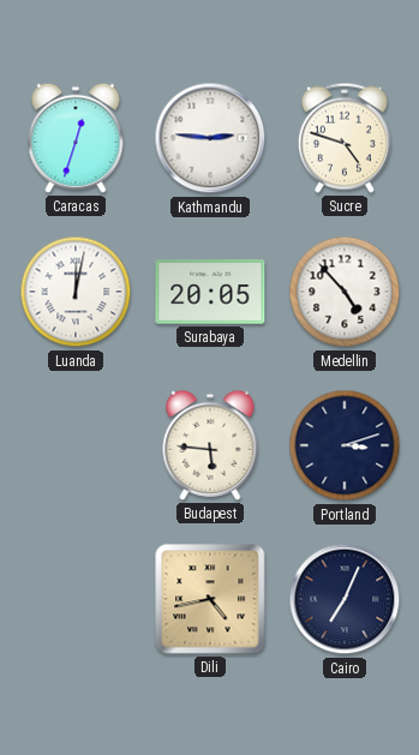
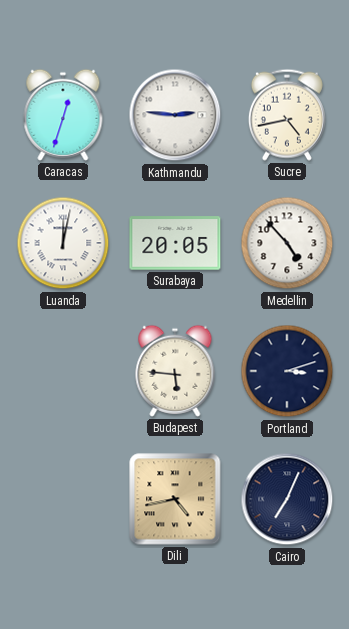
Sucre: 4:48 -> 4:43
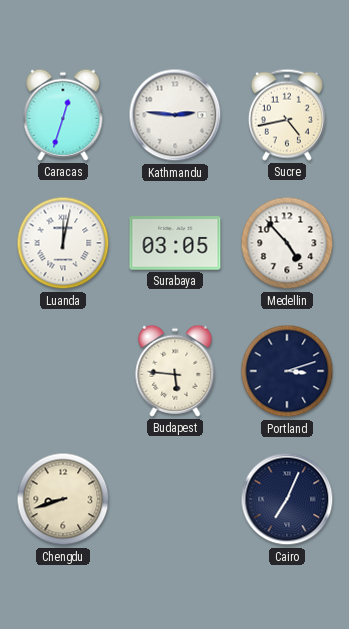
Surabaya: 20:05 -> 03:05
Chengdu: none -> 8:42
Dili: 4:43 -> none
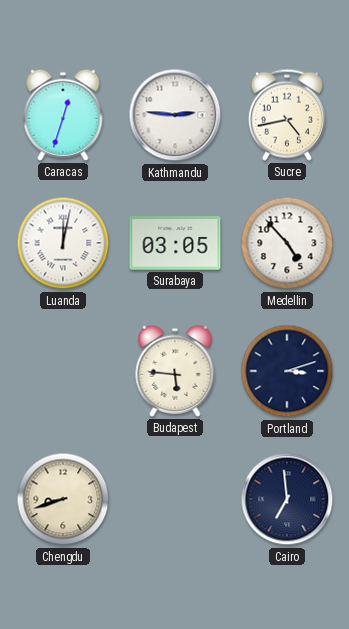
Cairo: 7:04 -> 6:59
